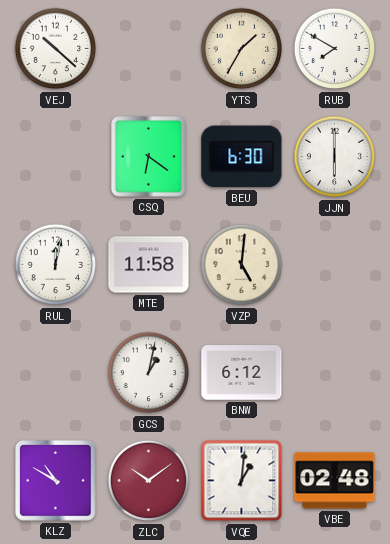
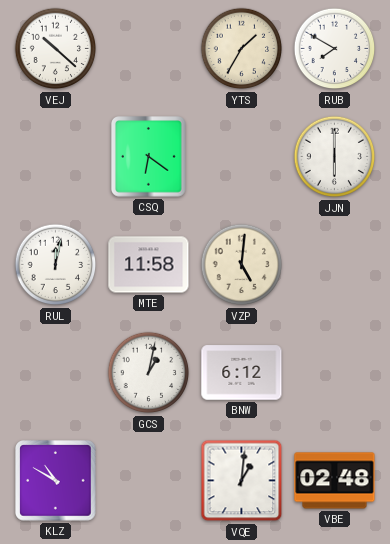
BEU: 6:30 -> none
ZLC: 10:09 -> none
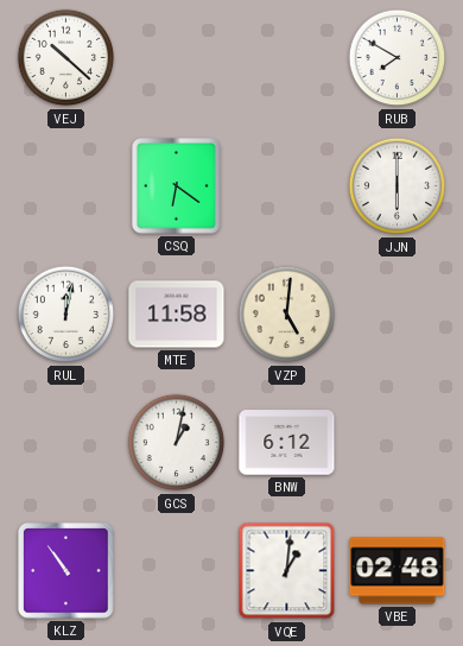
YTS: 1:35 -> none
KLZ: 10:50 -> 10:54
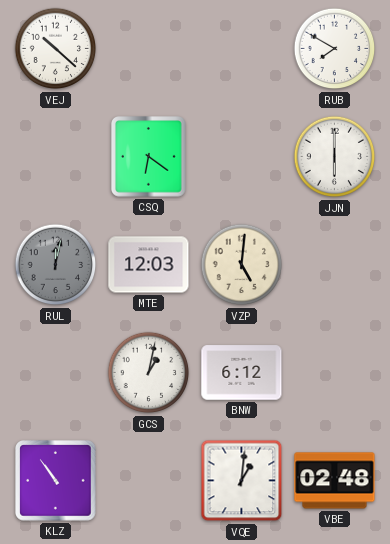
RUL dial: white -> grey
MTE: 11:58 -> 12:03
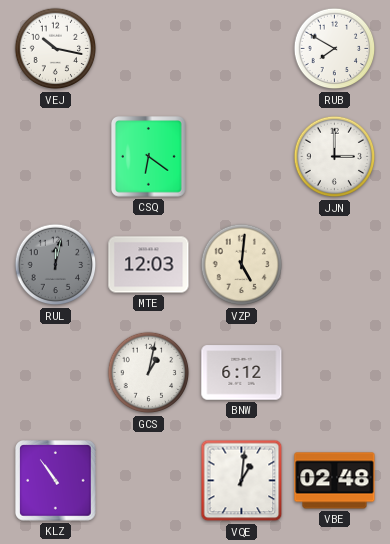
VEJ: 10:22 -> 10:17
JJN: 6:00 -> 3:00
